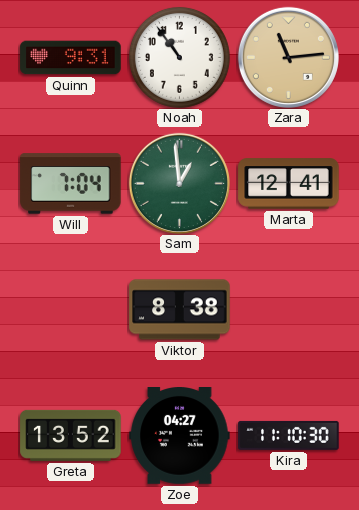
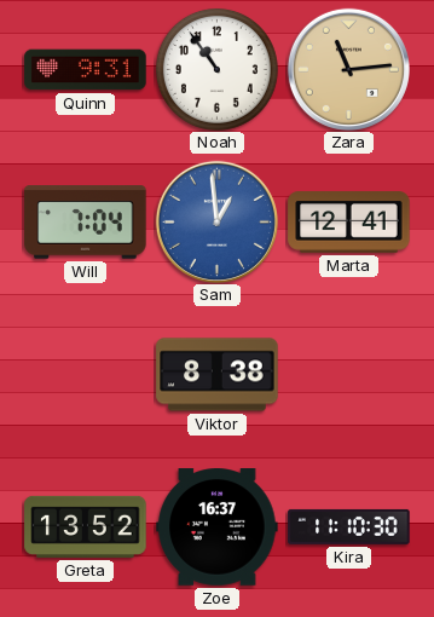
Sam dial: green -> blue
Zoe: 04:27 -> 16:37
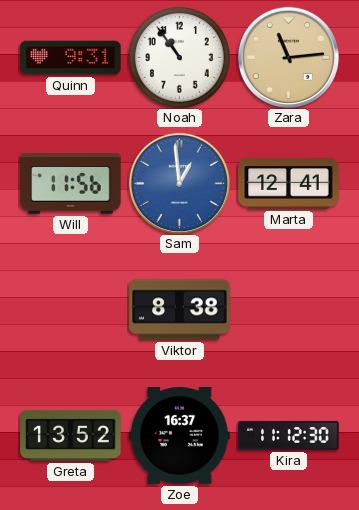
Will: 7:04 -> 11:56
Kira: 11:10 -> 11:12
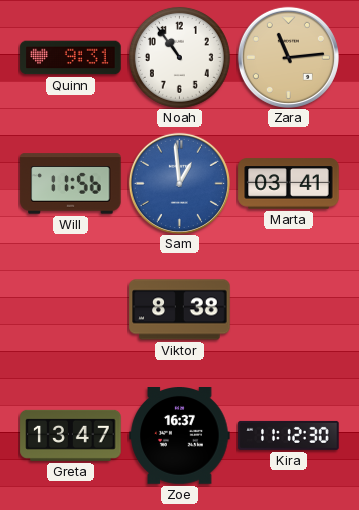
Marta: 12:41 -> 03:41
Greta: 13:52 -> 13:47
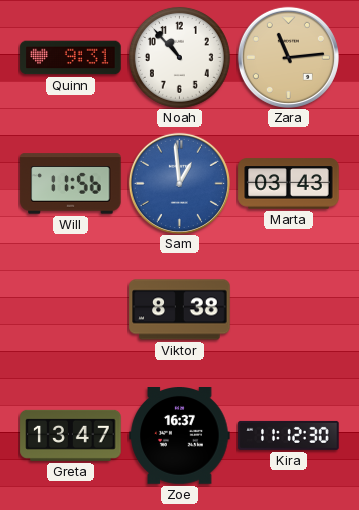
Noah: 10:54 -> 10:53
Marta: 03:41 -> 03:43
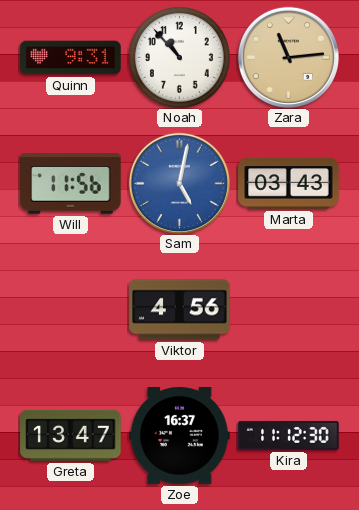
Sam: 12:59 -> 5:02
Viktor: 8:38 -> 4:56
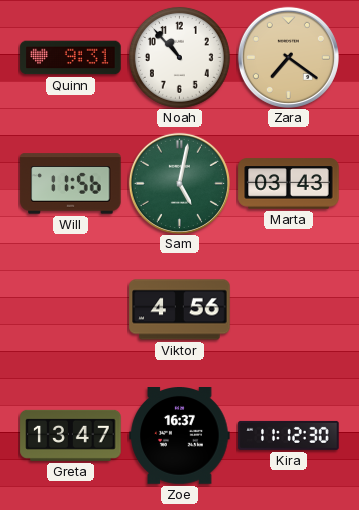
Zara: 11:14 -> 7:21
Sam dial: blue -> green
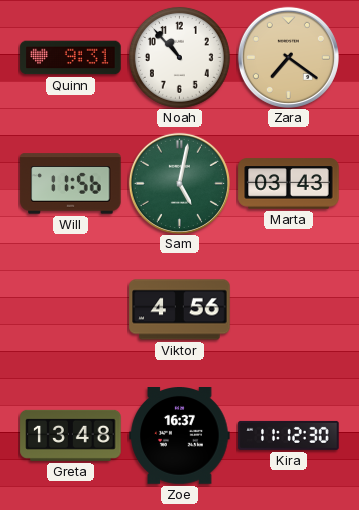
Greta: 13:47 -> 13:48
